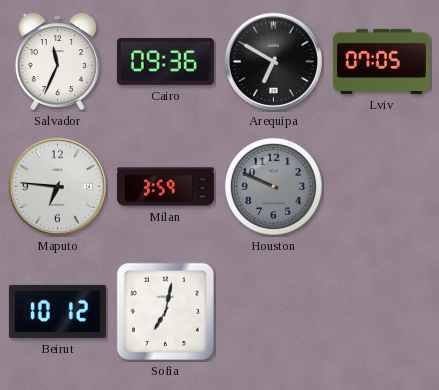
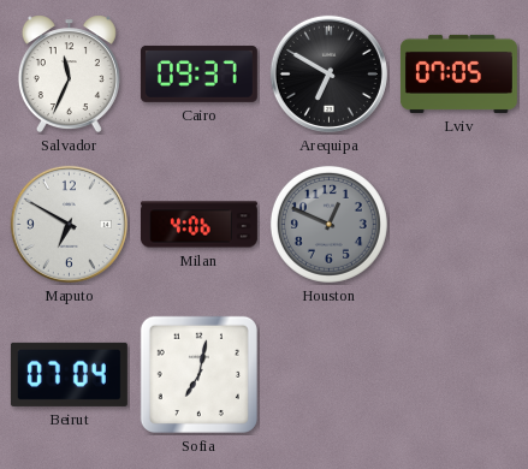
Cairo: 09:36 -> 09:37
Maputo: 6:46 -> 6:50
Milan: 3:59 -> 4:06
Houston: 9:49 -> 12:49
Beirut: 10:12 -> 07:04
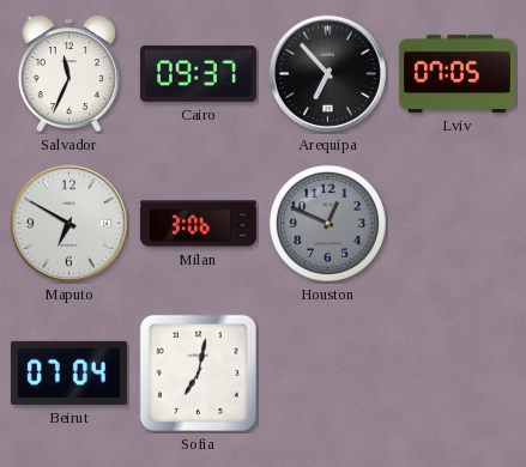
Arequipa: 6:50 -> 6:53
Milan: 4:06 -> 3:06
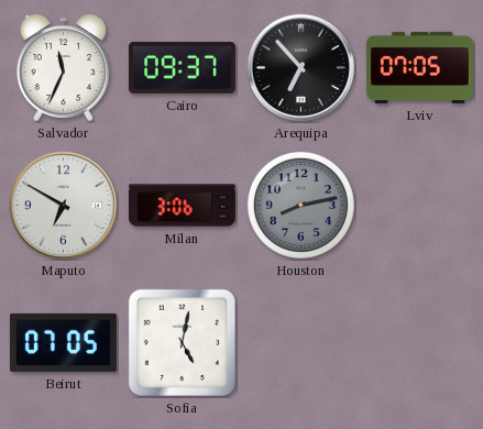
Houston: 12:49 -> 8:13
Beirut: 07:04 -> 07:05
Sofia: 7:02 -> 5:02
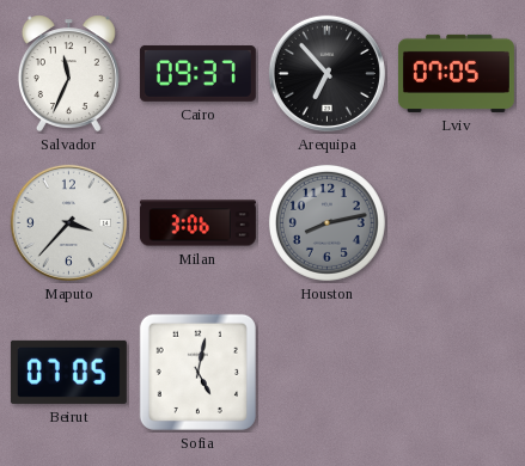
Maputo: 6:50 -> 3:37
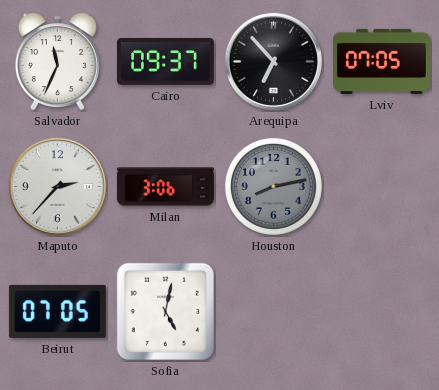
Maputo: 3:37 -> 2:37
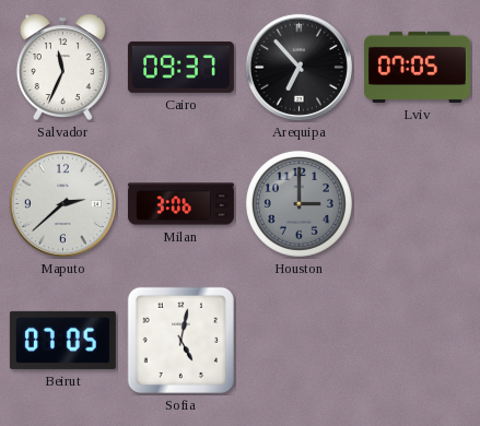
Maputo: 2:37 -> 2:38
Houston: 8:13 -> 3:00
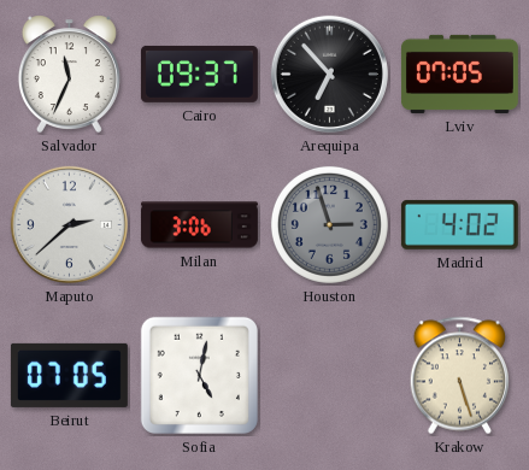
Houston: 3:00 -> 2:57
Madrid: none -> 4:02
Krakow: none -> 5:27
